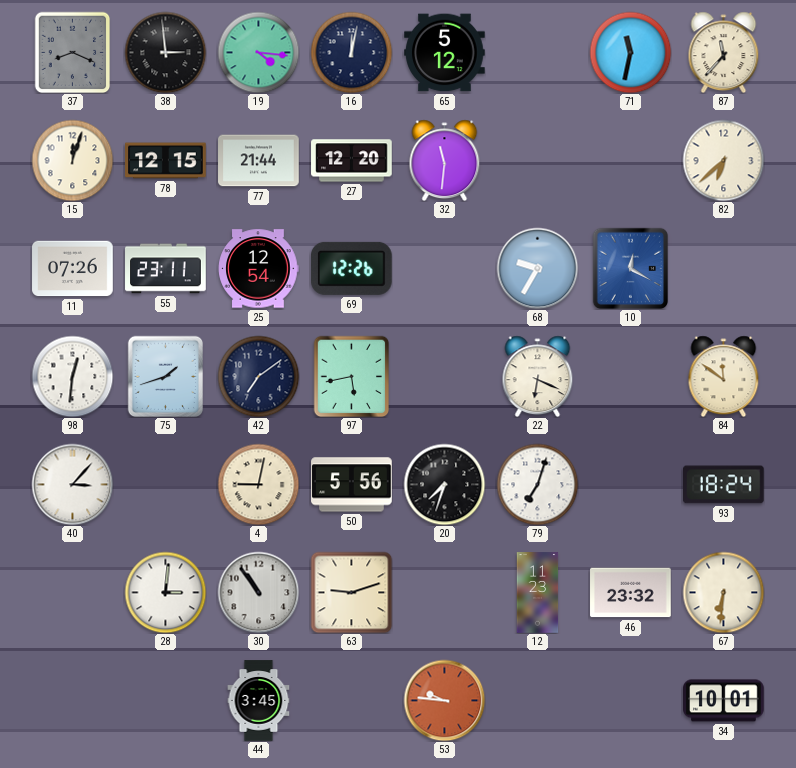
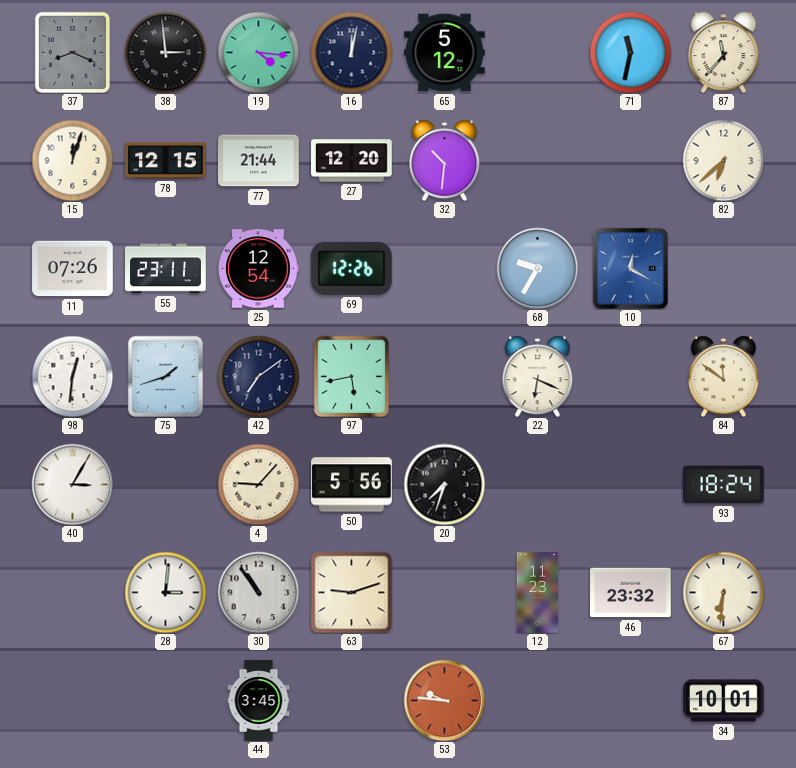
32: 11:31 -> 10:31
40: 3:07 -> 3:05
4: 9:02 -> 9:07
79: 7:03 -> none
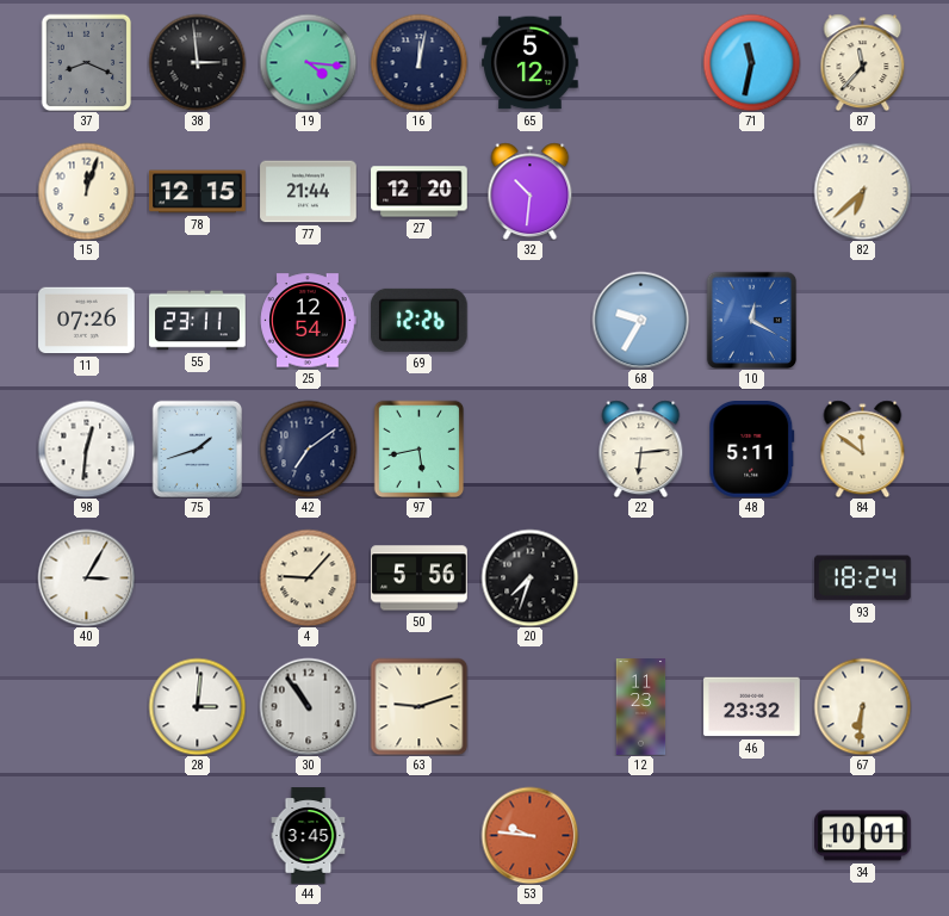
22: 6:19 -> 6:14
48: none -> 5:11
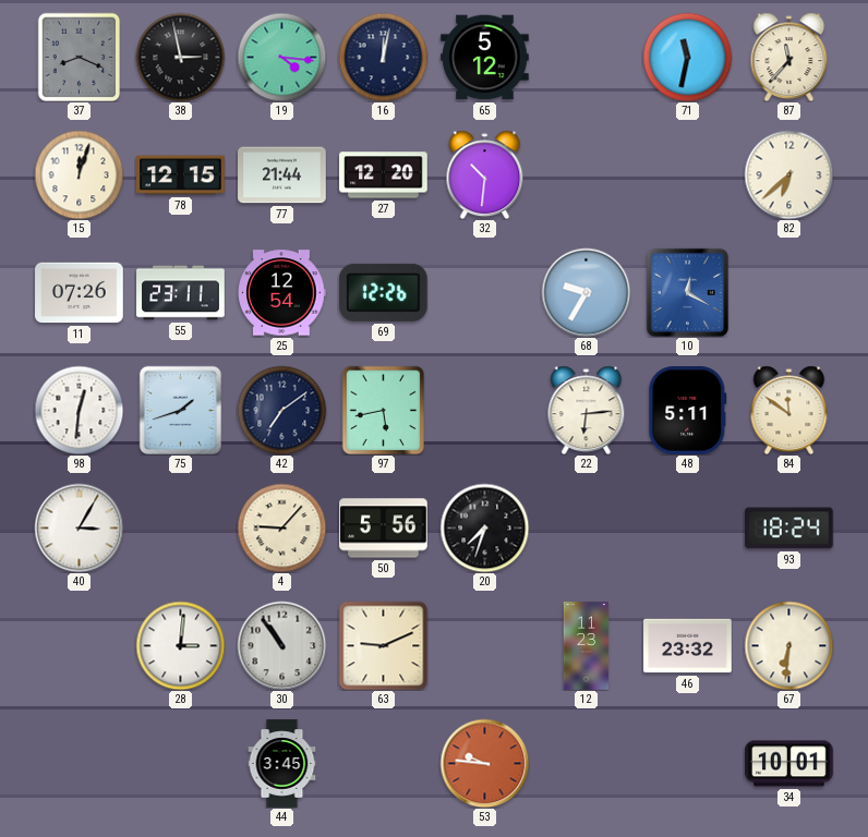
38: 2:59 -> 2:58
63: 9:12 -> 9:11
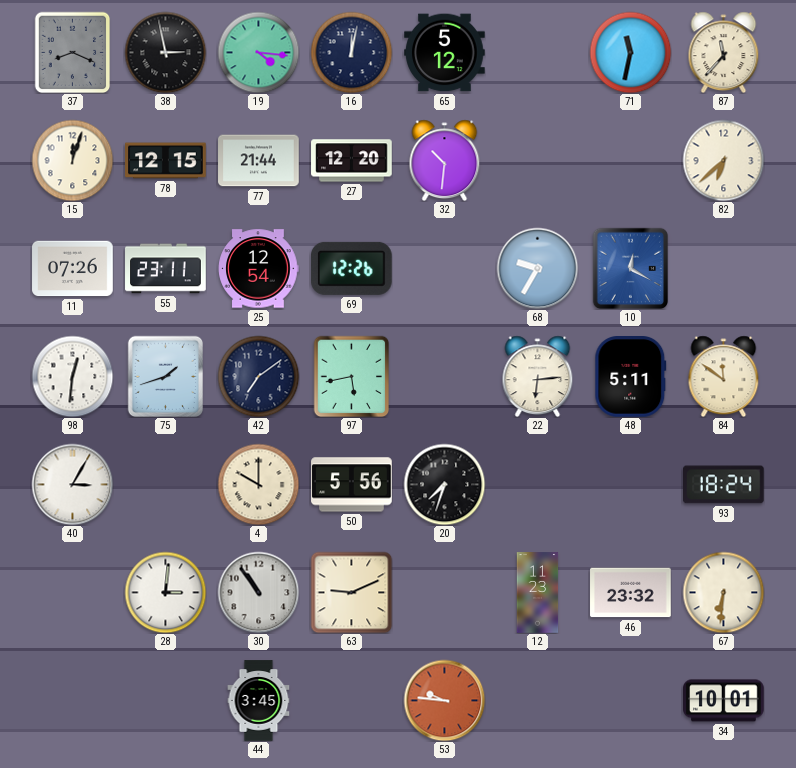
4: 9:07 -> 10:00
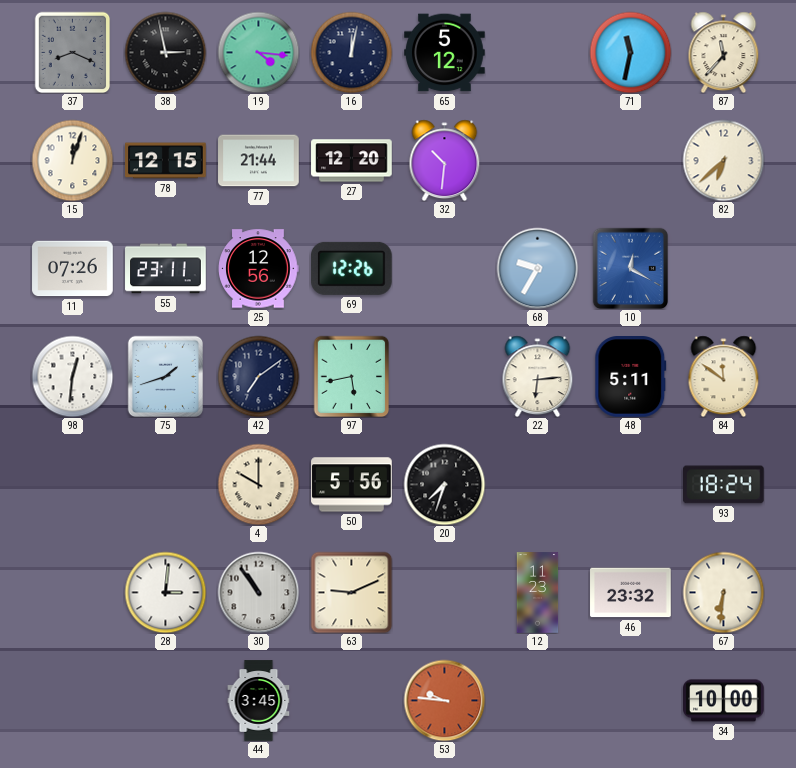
25: 12:54 -> 12:56
40: 3:05 -> none
34: 10:01 -> 10:00
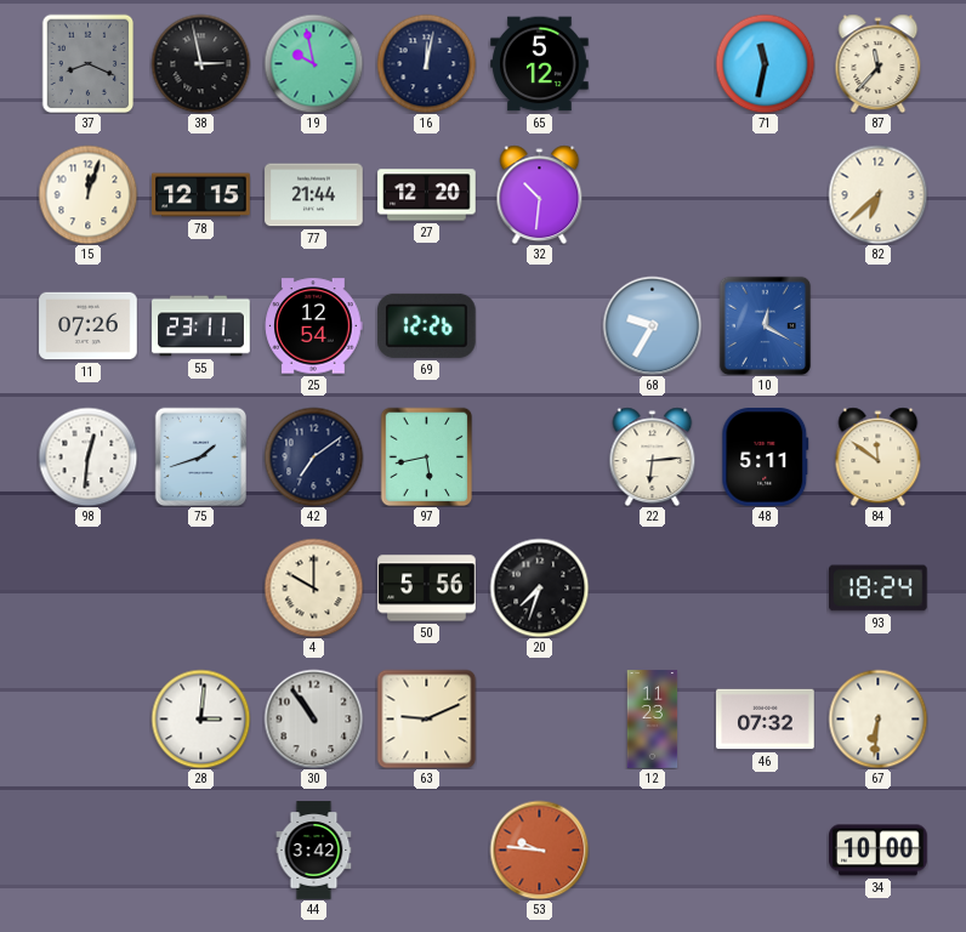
19: 4:16 -> 9:58
25: 12:56 -> 12:54
46: 23:32 -> 07:32
44: 3:45 -> 3:42
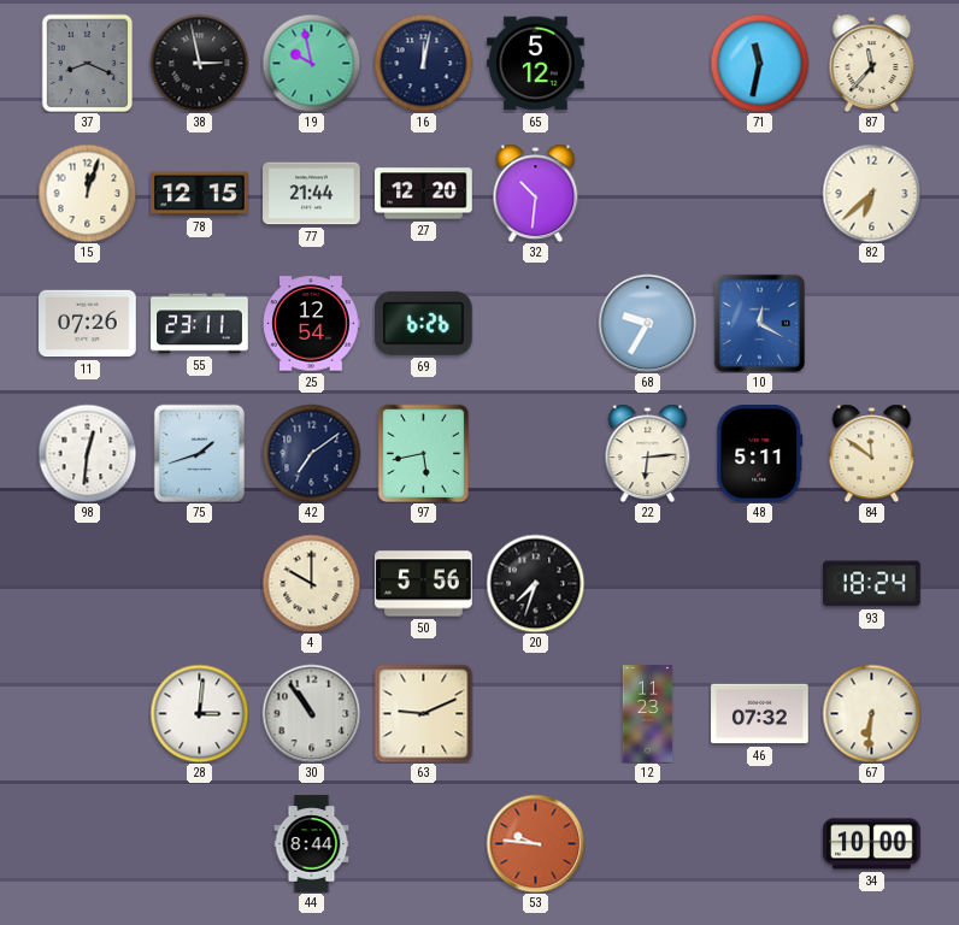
69: 12:26 -> 6:26
44: 3:42 -> 8:44
